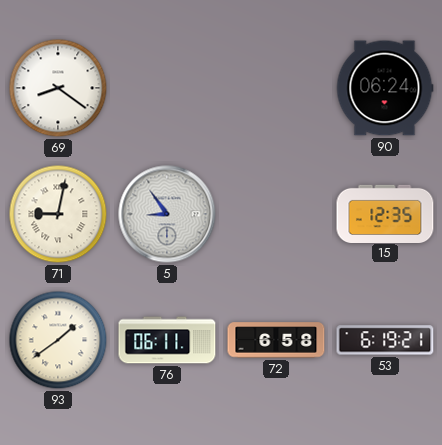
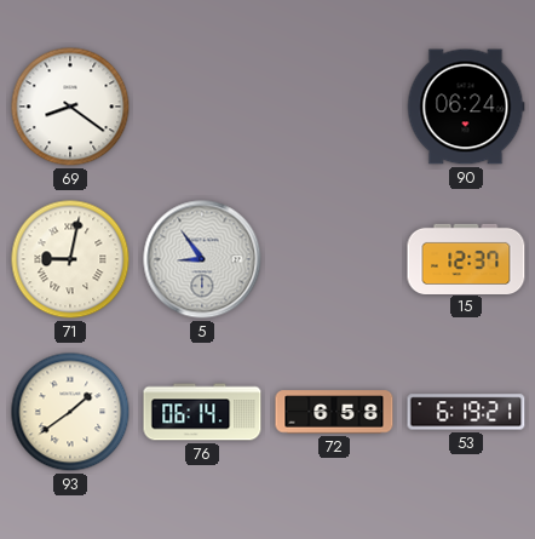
15: 12:35 -> 12:37
76: 06:11 -> 06:14
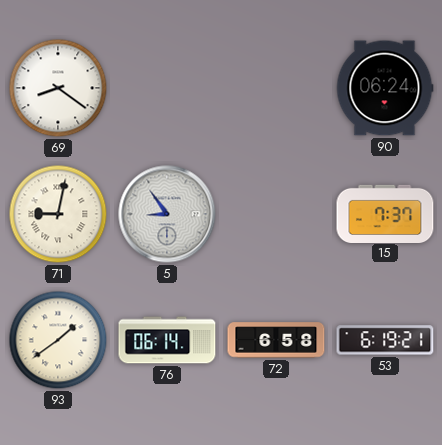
15: 12:37 -> 7:37
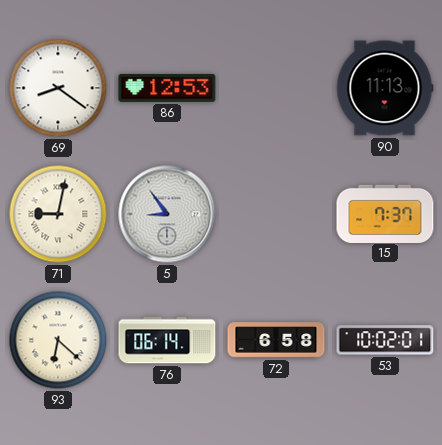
86: none -> 12:53
90: 06:24 -> 11:13
93: 1:39 -> 6:22
53: 6:19 -> 10:02
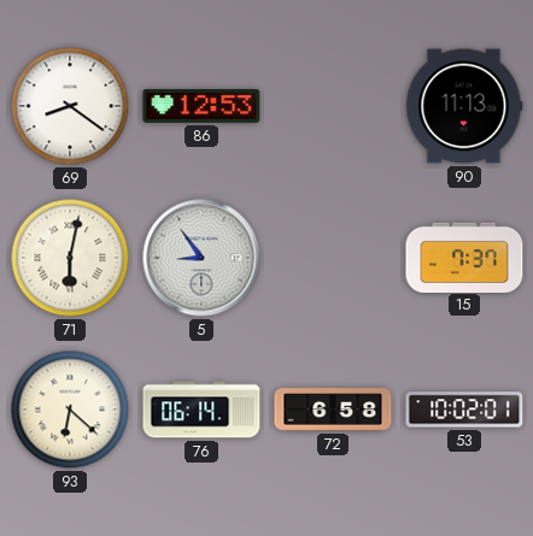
71: 9:02 -> 6:02
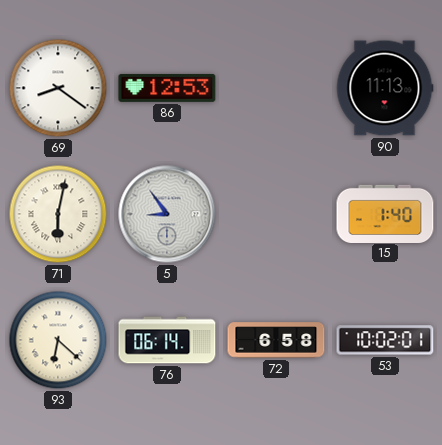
15: 7:37 -> 1:40
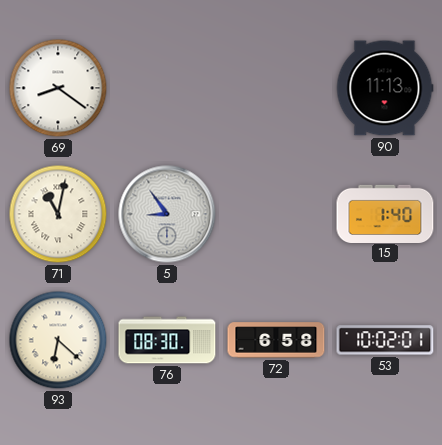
86: 12:53 -> none
71: 6:02 -> 11:02
76: 06:14 -> 08:30
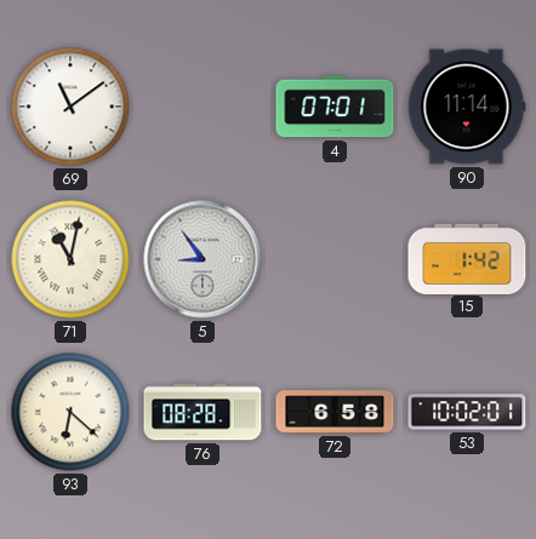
69: 8:21 -> 11:09
4: none -> 07:01
90: 11:13 -> 11:14
15: 1:40 -> 1:42
76: 08:30 -> 08:28
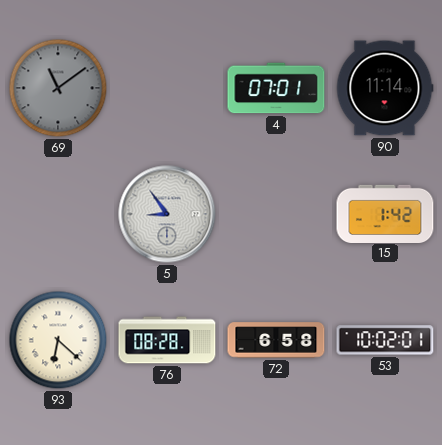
69 dial: white -> grey
71: 11:02 -> none
